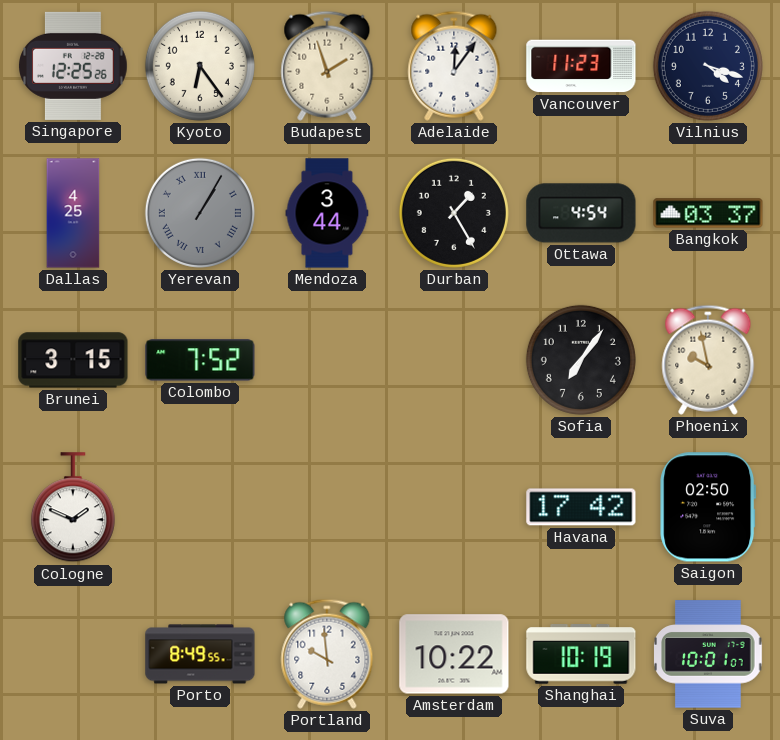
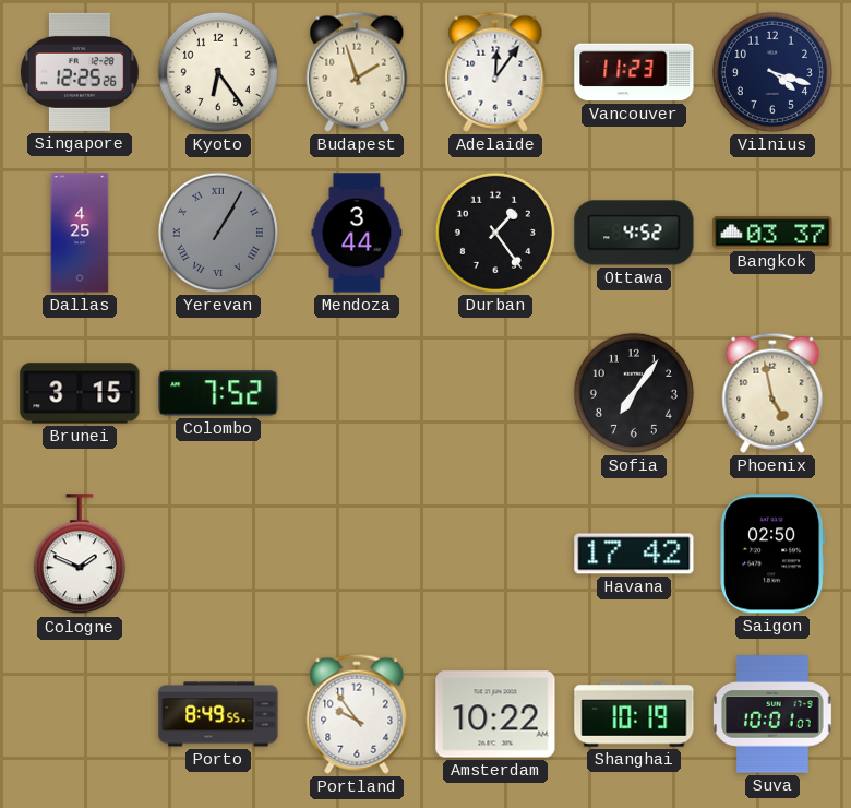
Durban: 1:25 -> 1:24
Ottawa: 4:54 -> 4:52
Phoenix: 9:58 -> 4:58
Portland: 9:59 -> 9:54
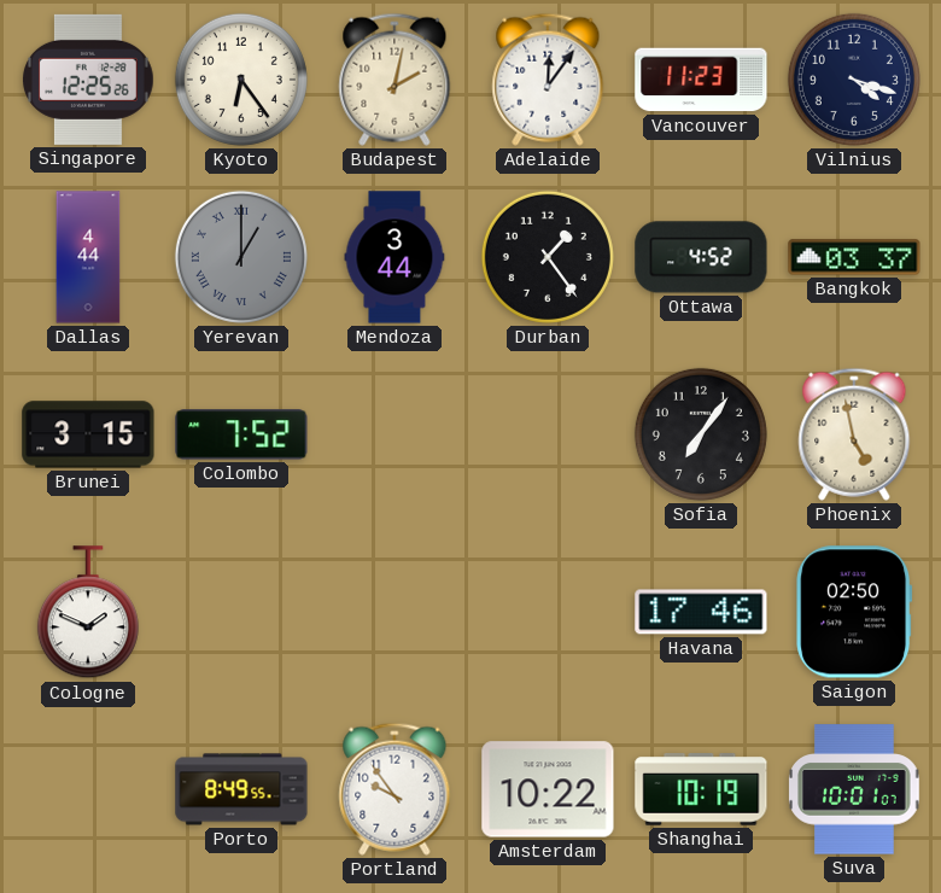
Budapest: 1:57 -> 2:02
Dallas: 4:25 -> 4:44
Yerevan: 1:05 -> 1:00
Havana: 17:42 -> 17:46
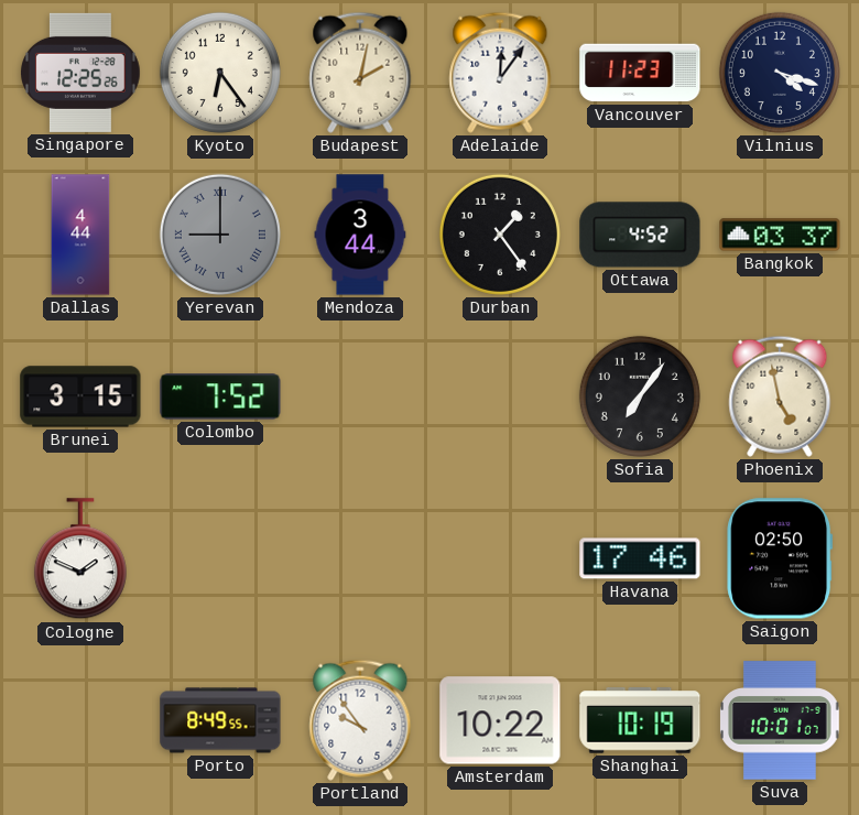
Yerevan: 1:00 -> 9:00
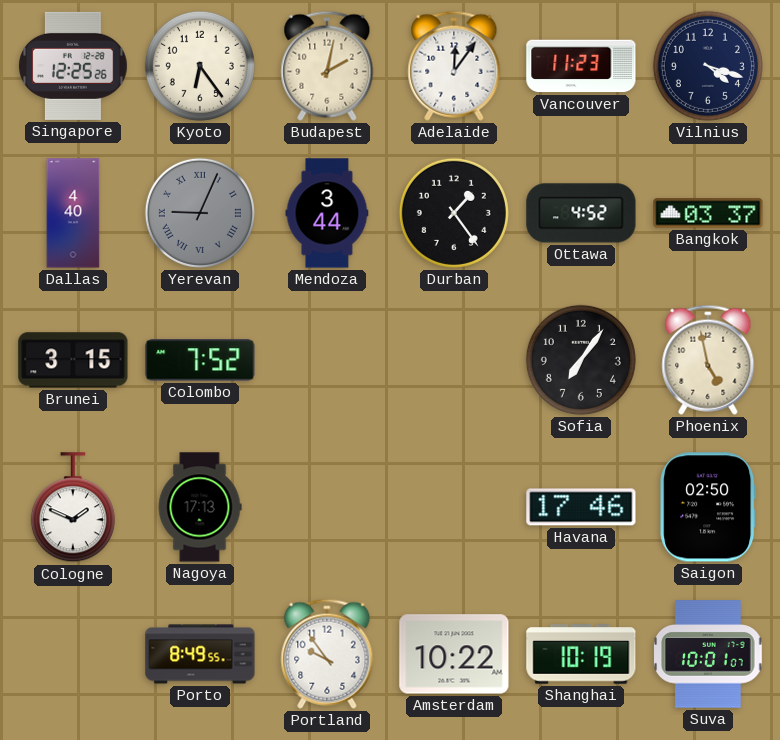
Dallas: 4:44 -> 4:40
Yerevan: 9:00 -> 9:04
Nagoya: none -> 17:13
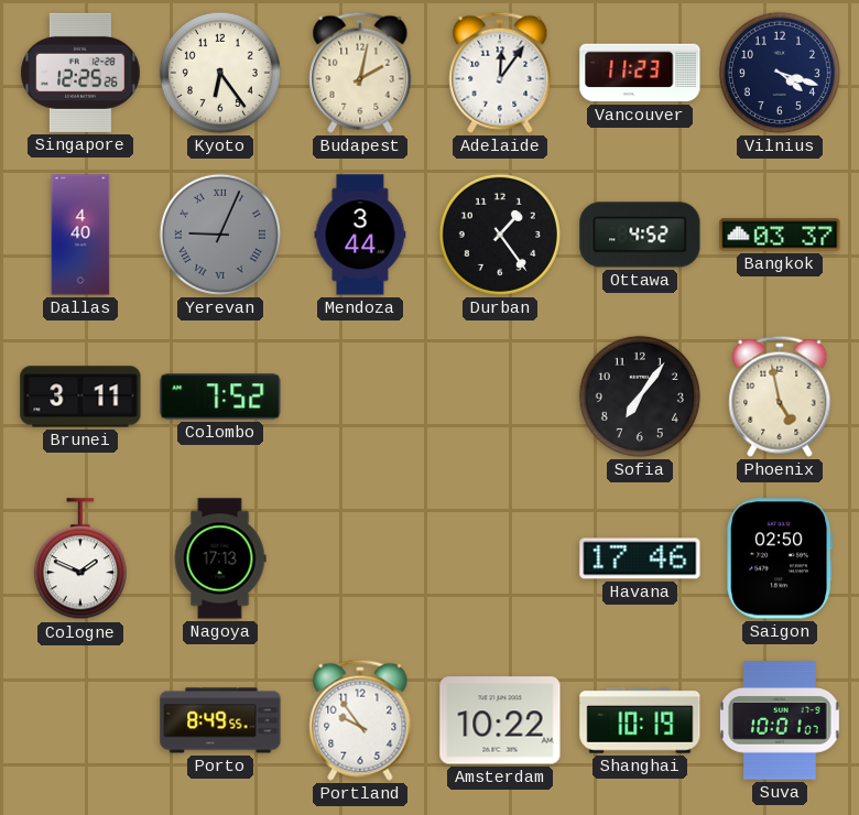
Brunei: 3:15 -> 3:11
